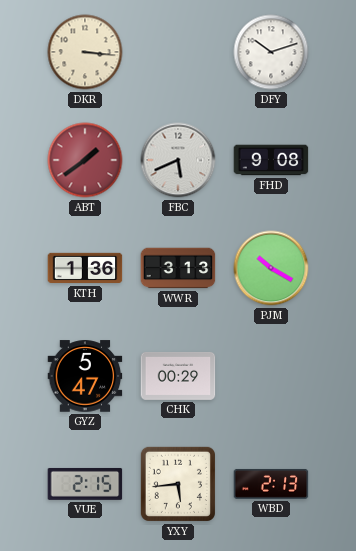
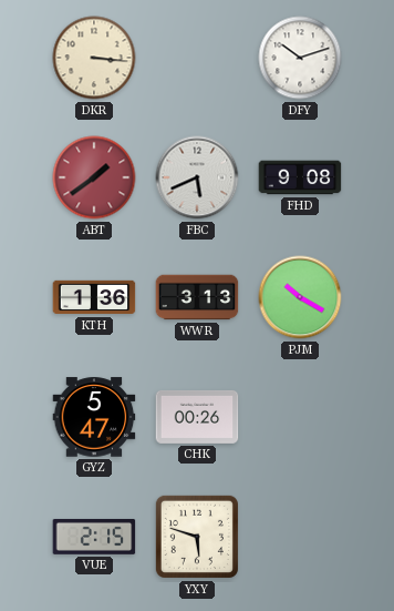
CHK: 00:29 -> 00:26
YXY: 5:44 -> 5:48
WBD: 2:13 -> none
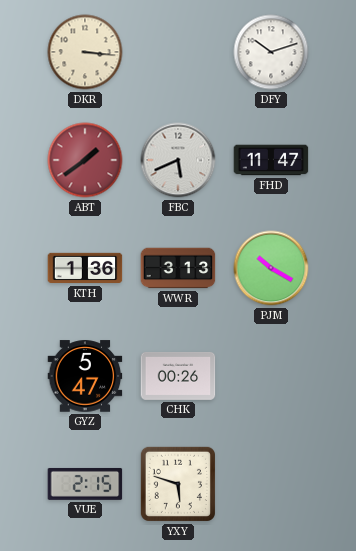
FHD: 9:08 -> 11:47
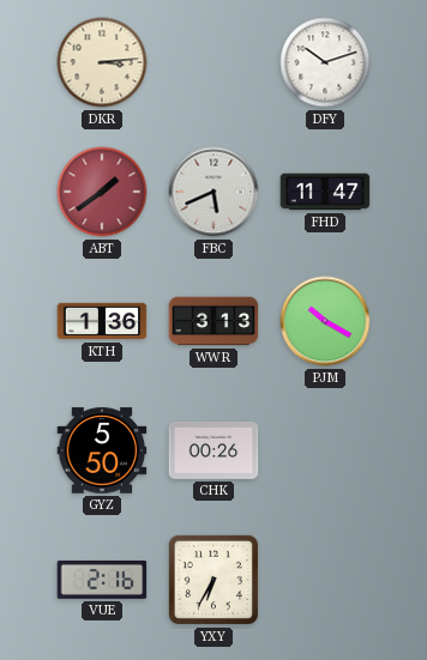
DKR: 3:16 -> 3:14
GYZ: 5:47 -> 5:50
VUE: 2:15 -> 2:16
YXY: 5:48 -> 6:35
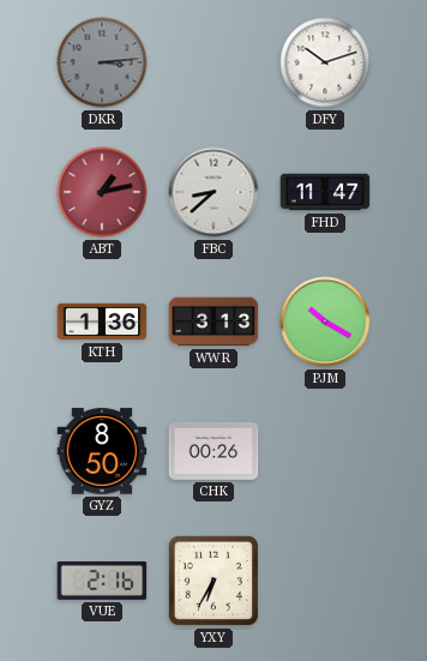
DKR dial: cream -> grey
ABT: 1:39 -> 1:13
FBC: 5:41 -> 8:38
GYZ: 5:50 -> 8:50
